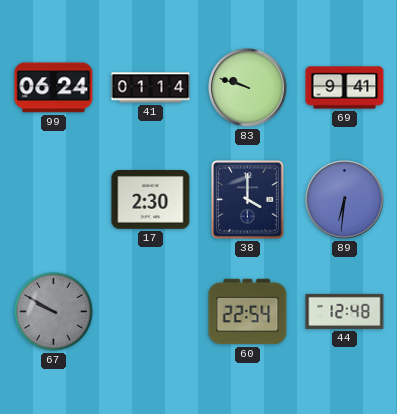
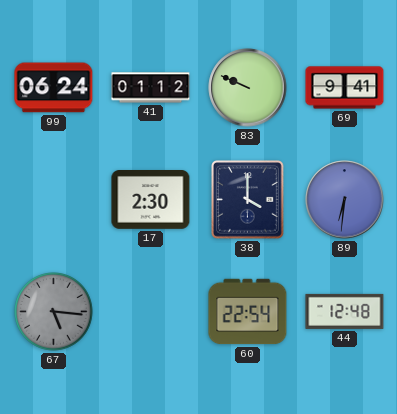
41: 01:14 -> 01:12
83: 9:48 -> 9:49
67: 9:50 -> 5:16
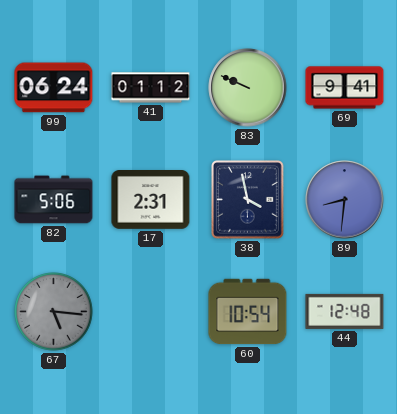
82: none -> 5:06
17: 2:30 -> 2:31
38: 4:00 -> 3:58
89: 6:31 -> 8:31
60: 22:54 -> 10:54
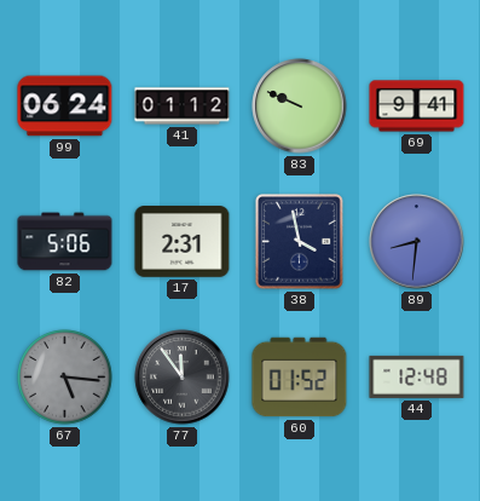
77: none -> 11:54
60: 10:54 -> 01:52
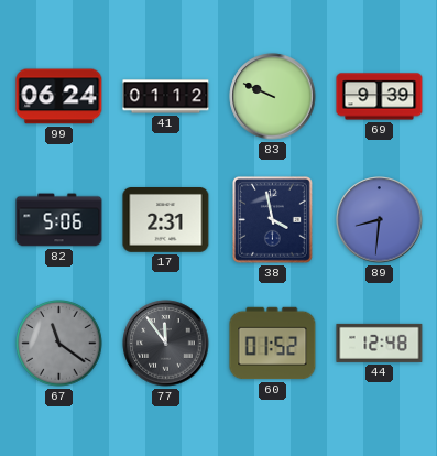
69: 9:41 -> 9:39
67: 5:16 -> 11:21
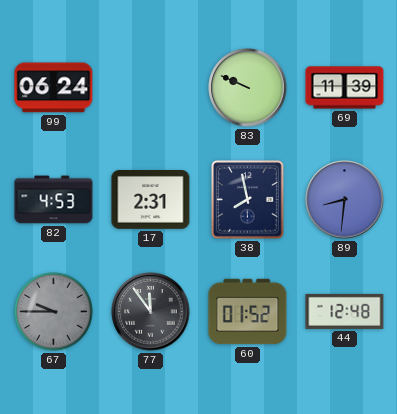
41: 01:12 -> none
69: 9:39 -> 11:39
82: 5:06 -> 4:53
38: 3:58 -> 7:58
67: 11:21 -> 9:45
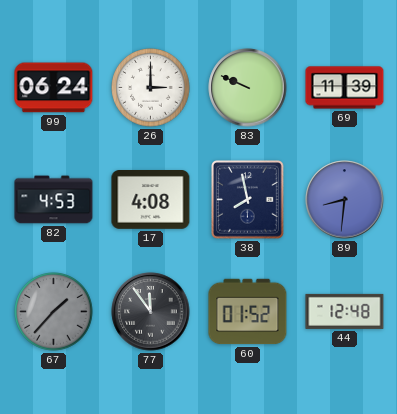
26: none -> 3:00
17: 2:31 -> 4:08
67: 9:45 -> 1:37
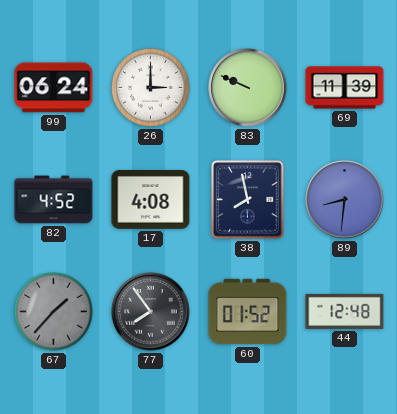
82: 4:53 -> 4:52
77: 11:54 -> 7:54
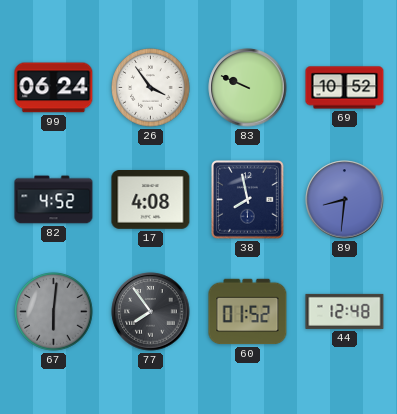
26: 3:00 -> 3:54
69: 11:39 -> 10:52
67: 1:37 -> 6:01
